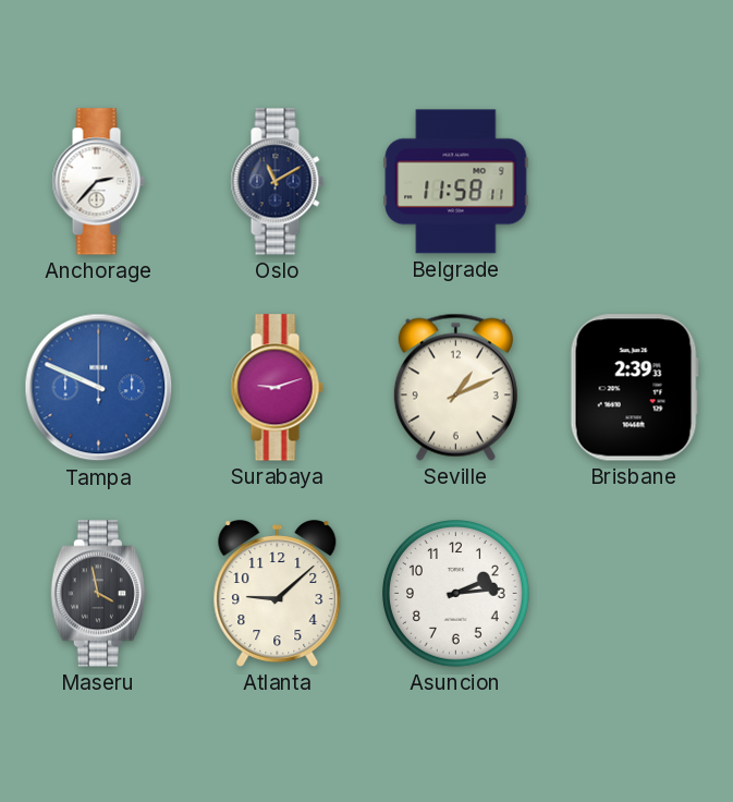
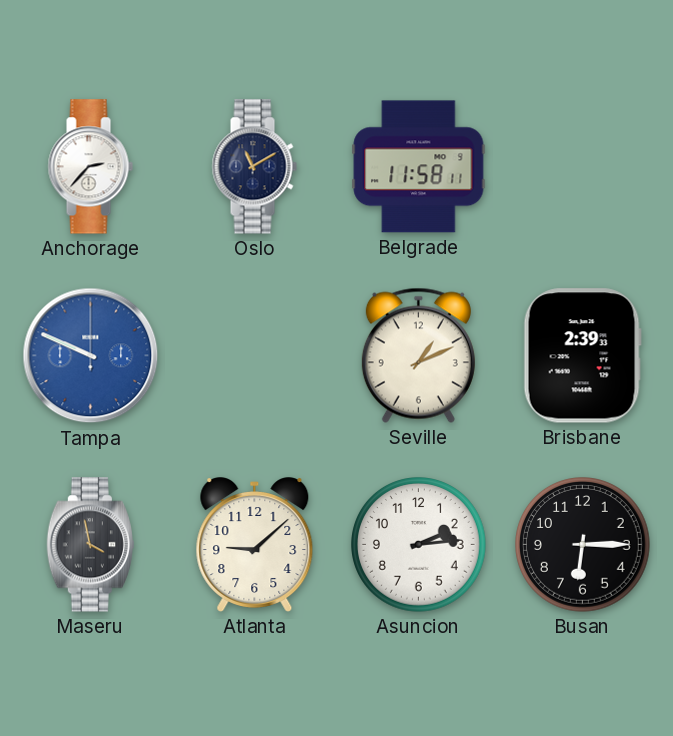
Surabaya: 9:12 -> none
Busan: none -> 6:15
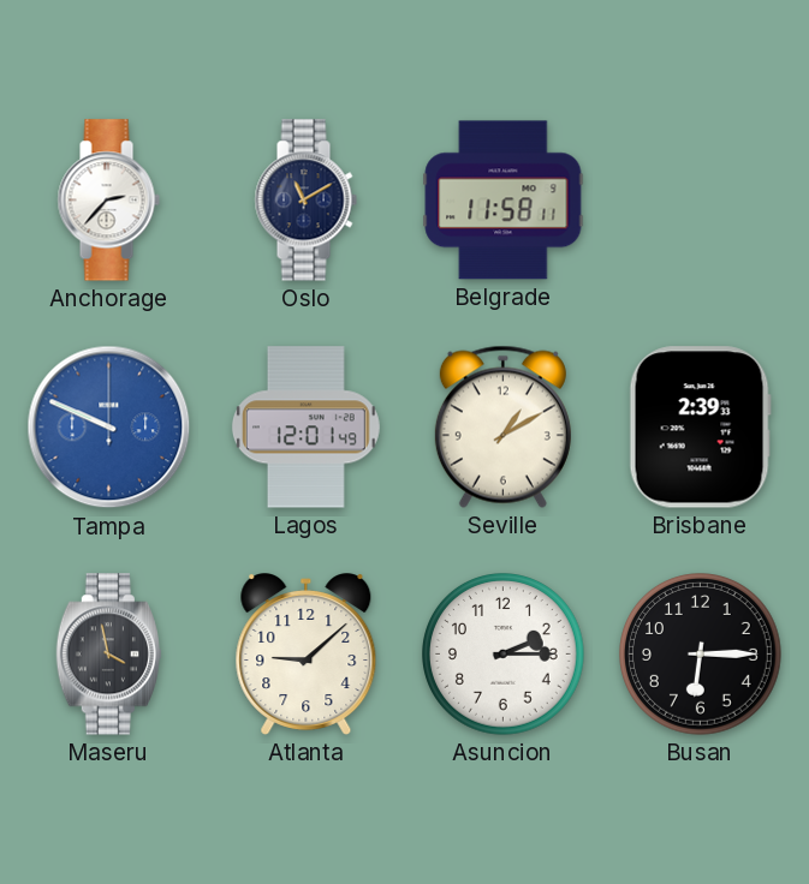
Lagos: none -> 12:01
Seville: 1:11 -> 1:10
Asuncion: 2:14 -> 2:15
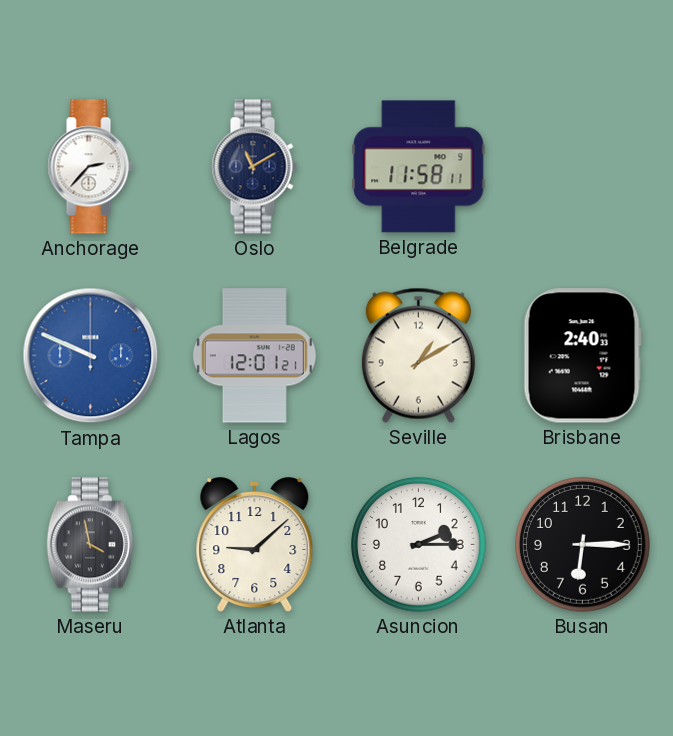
Lagos: 12:01:49 -> 12:01:21
Brisbane: 2:39 -> 2:40
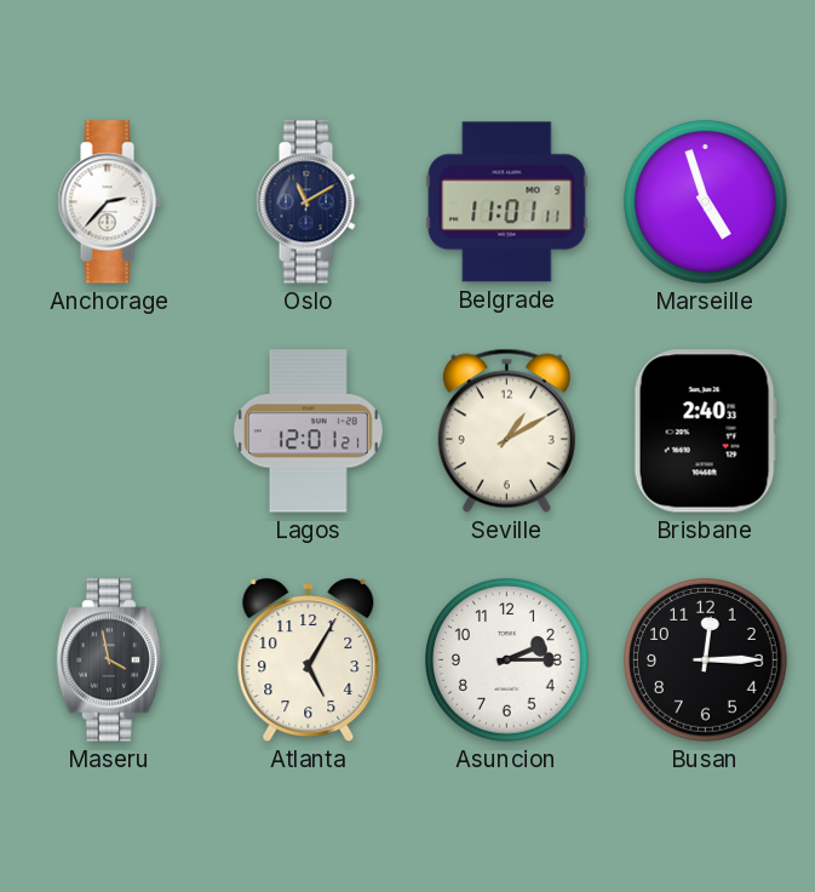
Belgrade: 11:58 -> 11:01
Marseille: none -> 4:57
Tampa: 9:49 -> none
Atlanta: 9:08 -> 5:05
Busan: 6:15 -> 12:15
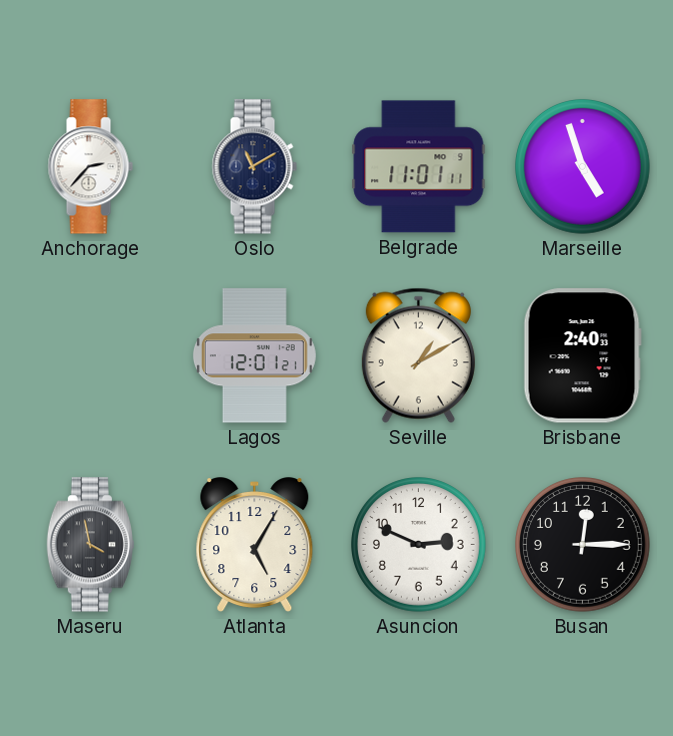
Asuncion: 2:15 -> 2:49
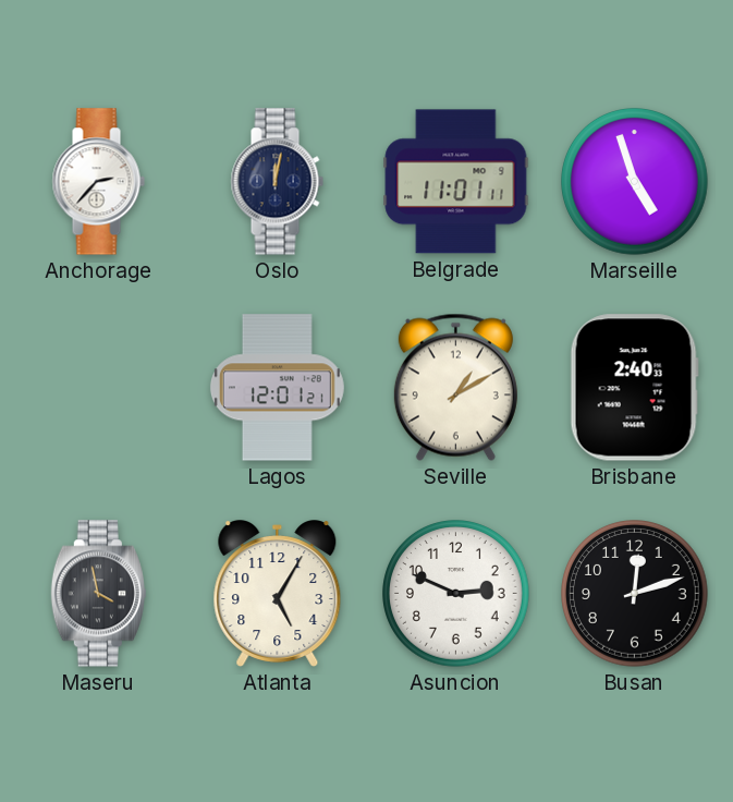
Oslo: 11:10 -> 12:02
Busan: 12:15 -> 12:12
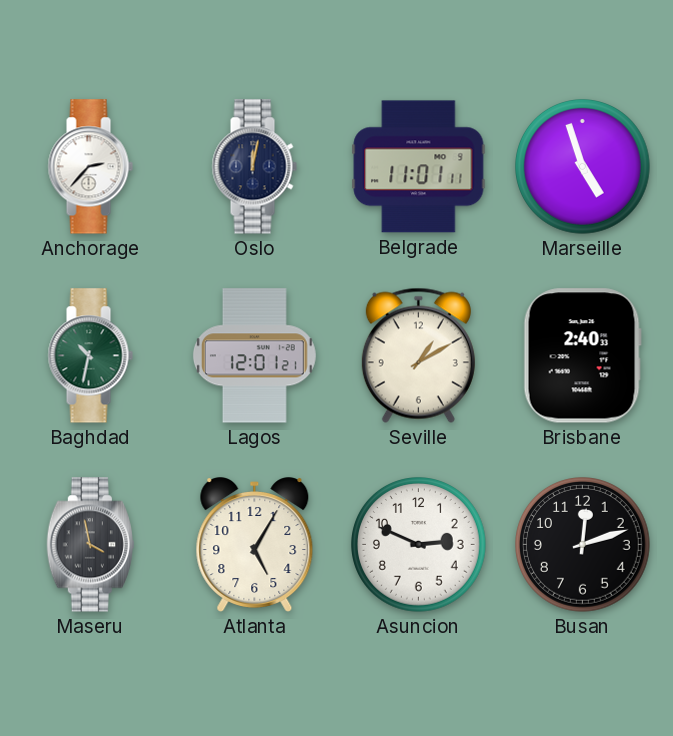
Baghdad: none -> 10:32
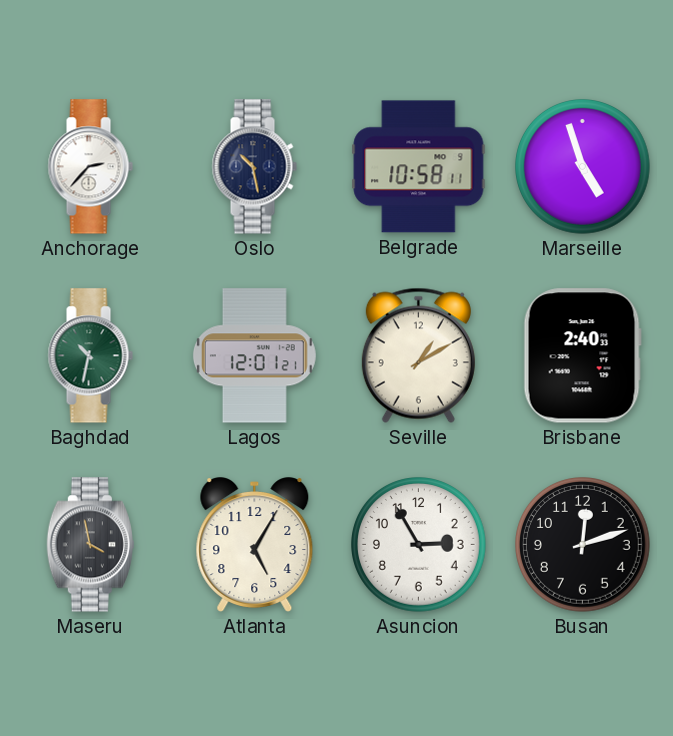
Oslo: 12:02 -> 10:28
Belgrade: 11:01 -> 10:58
Asuncion: 2:49 -> 2:55
